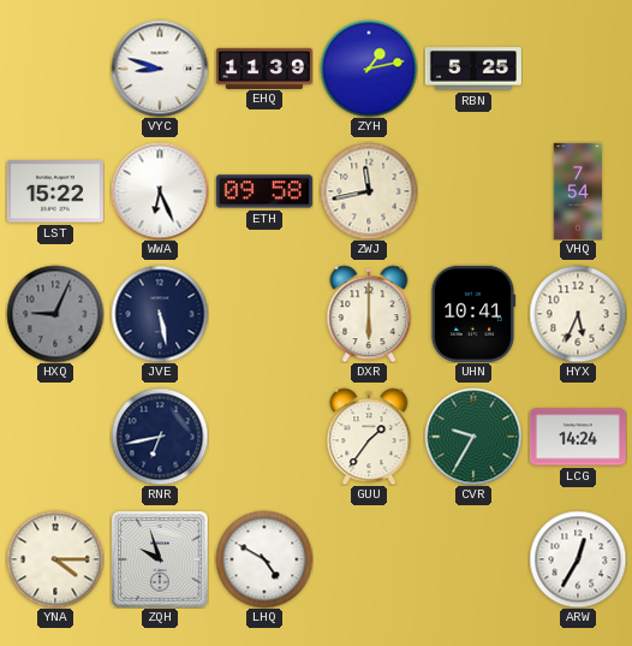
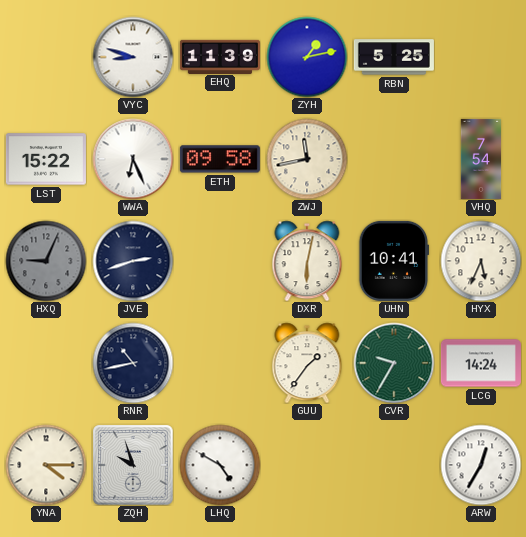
JVE: 5:28 -> 2:42
DXR: 6:00 -> 6:02
RNR: 6:43 -> 10:43
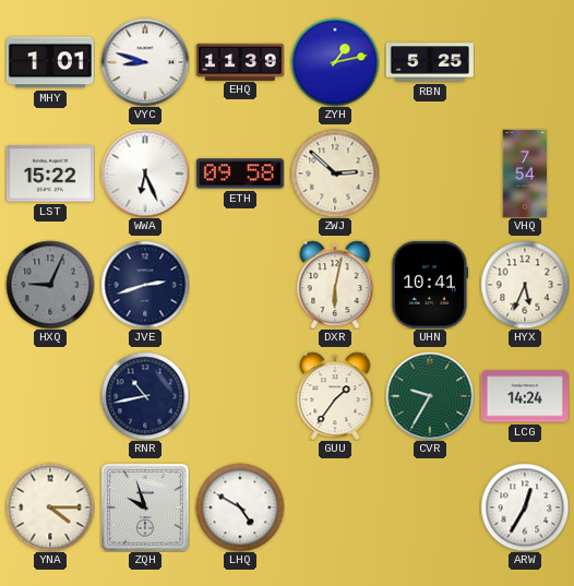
MHY: none -> 1:01
ZWJ: 11:43 -> 2:52
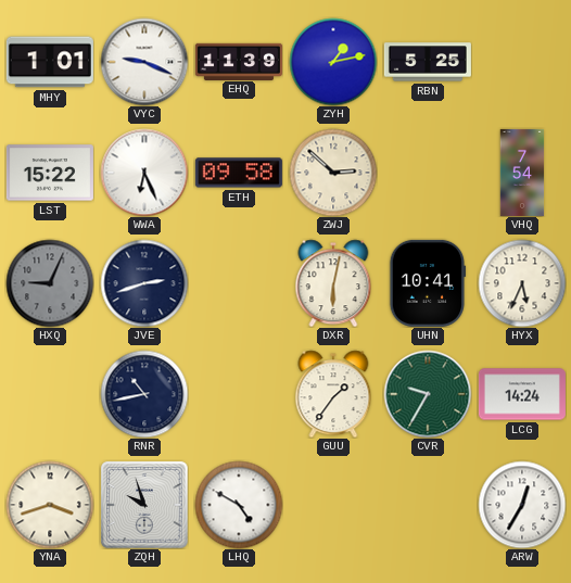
VYC: 8:48 -> 9:19
YNA: 4:15 -> 3:42
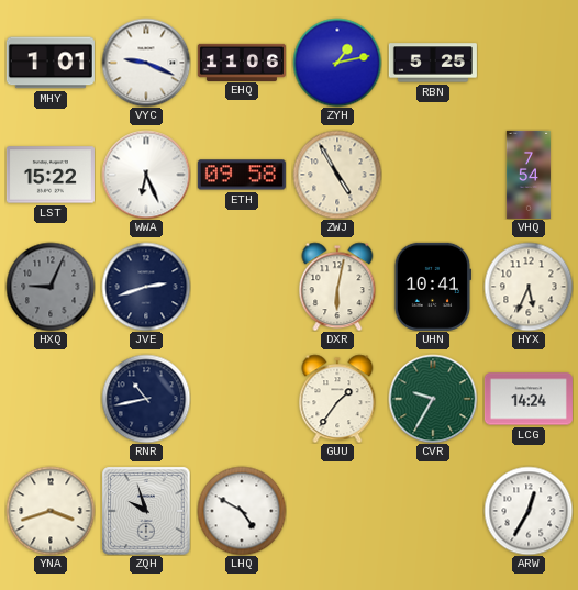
EHQ: 11:39 -> 11:06
ZWJ: 2:52 -> 4:55
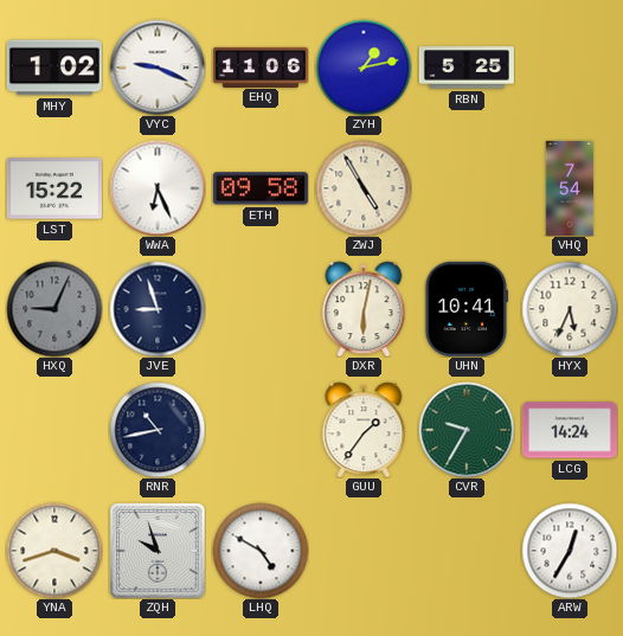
MHY: 1:01 -> 1:02
JVE: 2:42 -> 8:57
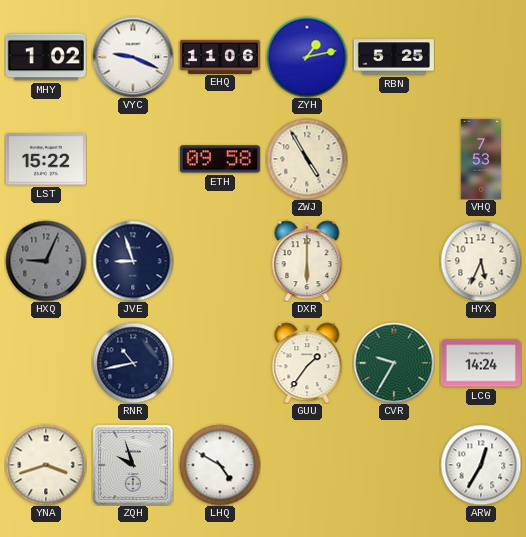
WWA: 6:26 -> none
VHQ: 7:54 -> 7:53
DXR: 6:02 -> 6:00
UHN: 10:41 -> none
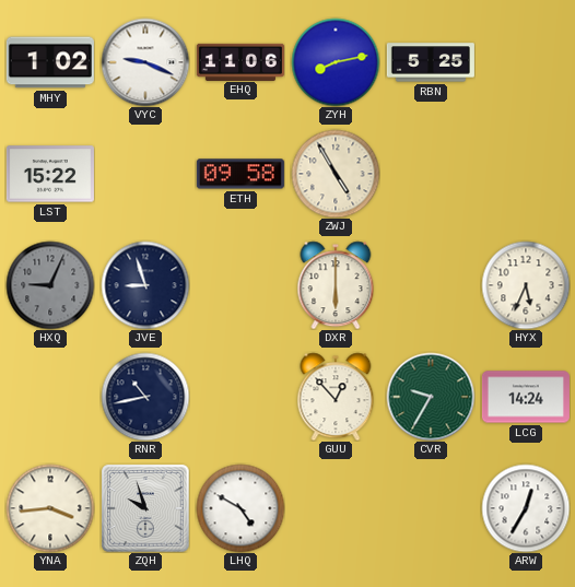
ZYH: 1:13 -> 8:13
VHQ: 7:53 -> none
GUU: 1:36 -> 12:53
YNA: 3:42 -> 3:44
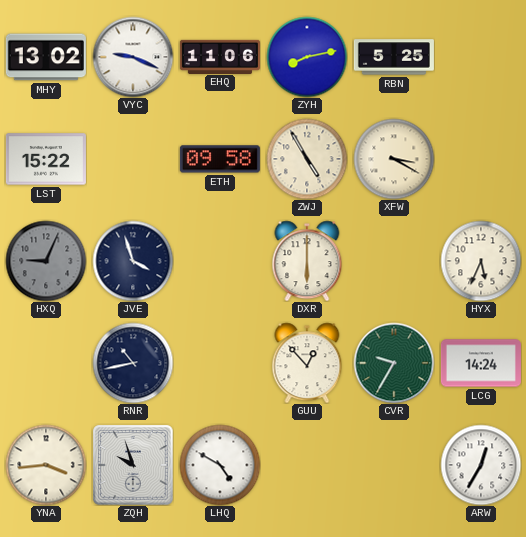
MHY: 1:02 -> 13:02
XFW: none -> 3:20
JVE: 8:57 -> 3:57
